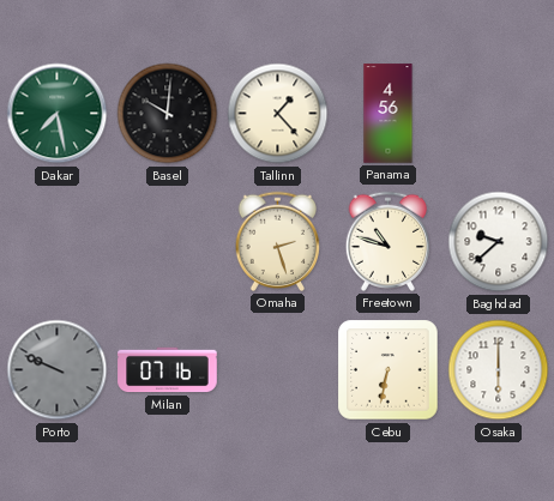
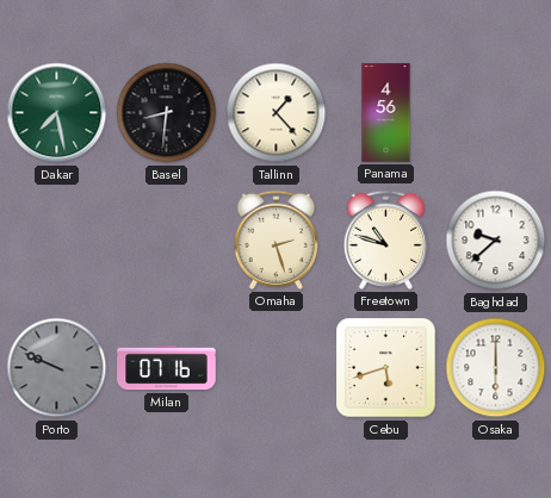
Basel: 10:01 -> 8:31
Cebu: 6:32 -> 5:42
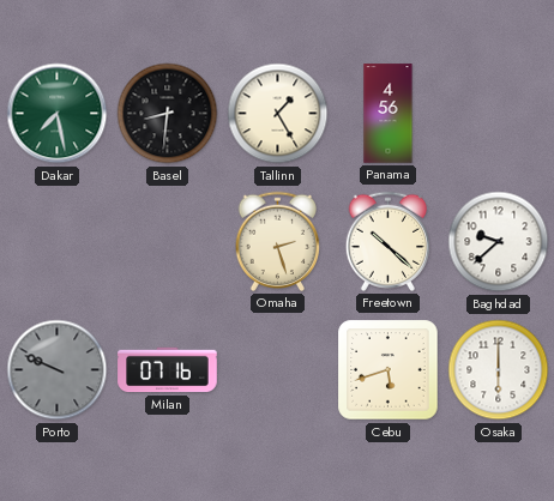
Tallinn: 1:23 -> 1:25
Freetown: 10:48 -> 10:22
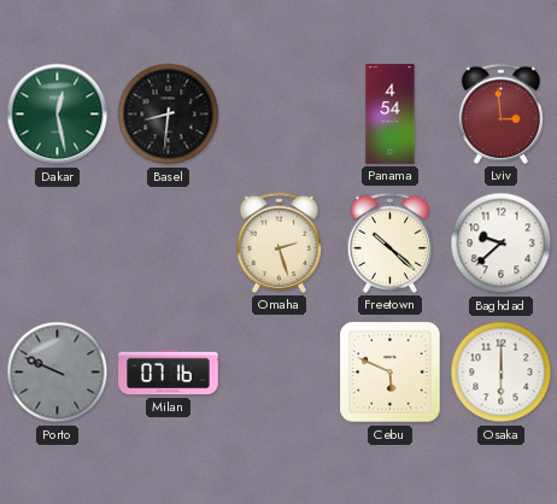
Dakar: 7:28 -> 12:28
Tallinn: 1:25 -> none
Panama: 4:56 -> 4:54
Lviv: none -> 2:59
Cebu: 5:42 -> 5:49
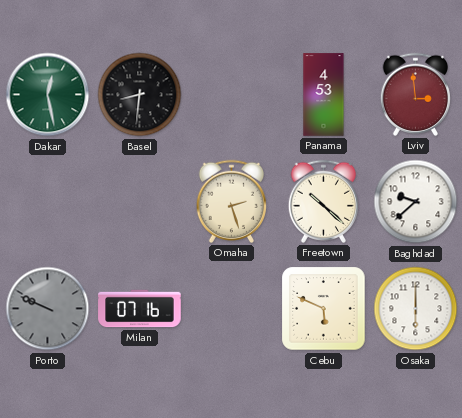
Panama: 4:54 -> 4:53
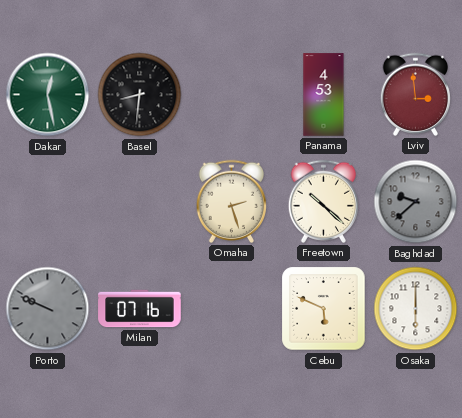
Baghdad dial: white -> grey
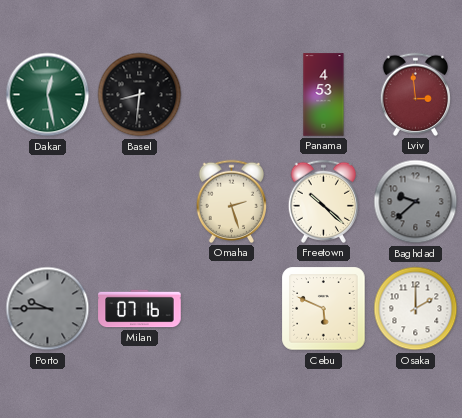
Porto: 9:49 -> 9:45
Osaka: 6:00 -> 2:00
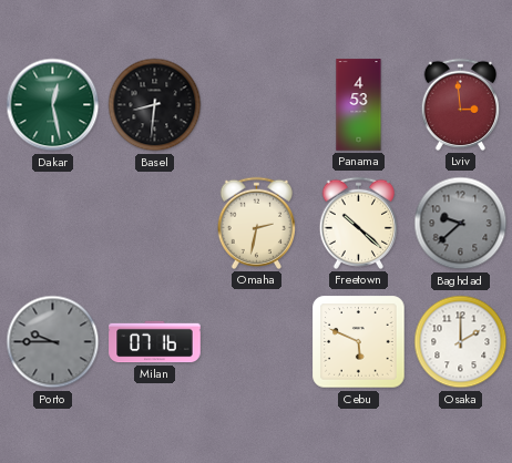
Omaha: 2:27 -> 2:32
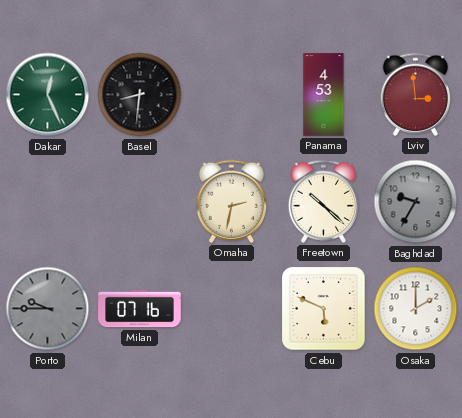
Dakar: 12:28 -> 12:26
Baghdad: 9:38 -> 9:35
